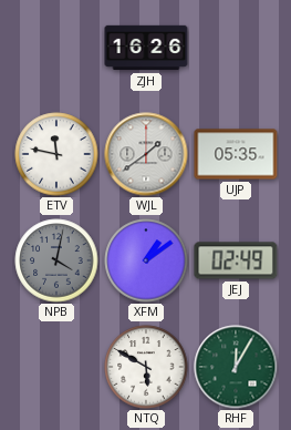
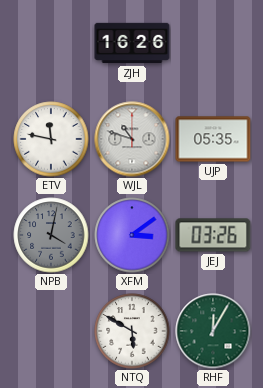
WJL: 1:39 -> 10:48
XFM: 1:09 -> 3:09
JEJ: 02:49 -> 03:26
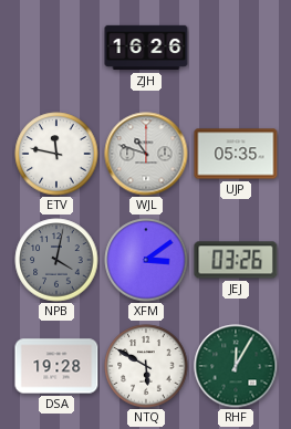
DSA: none -> 19:28
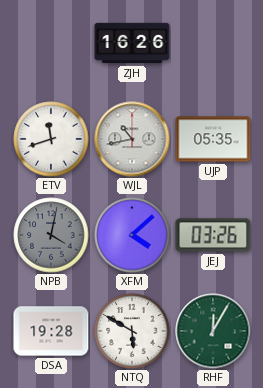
ETV: 11:47 -> 11:42
WJL: 10:48 -> 10:43
XFM: 3:09 -> 4:08
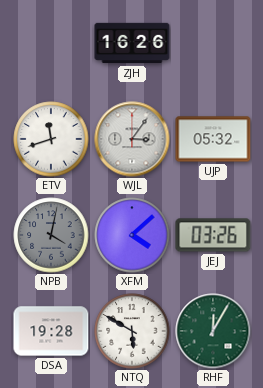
WJL: 10:43 -> 3:06
UJP: 05:35 -> 05:32
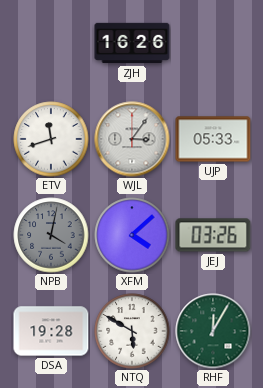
UJP: 05:32 -> 05:33
